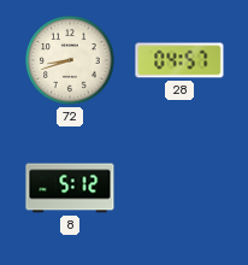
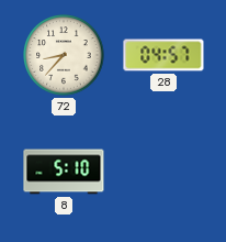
72: 8:42 -> 8:37
8: 5:12 -> 5:10
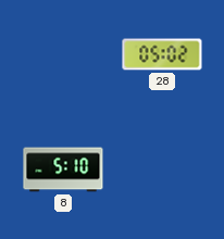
72: 8:37 -> none
28: 04:57 -> 05:02
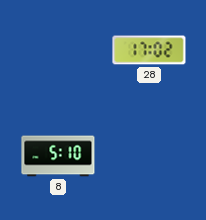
28: 05:02 -> 17:02
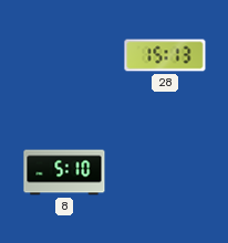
28: 17:02 -> 15:13
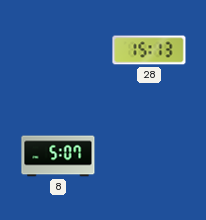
8: 5:10 -> 5:07
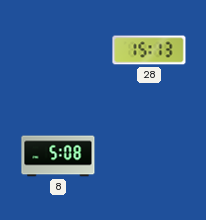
8: 5:07 -> 5:08
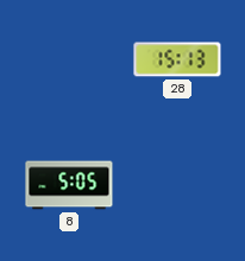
8: 5:08 -> 5:05
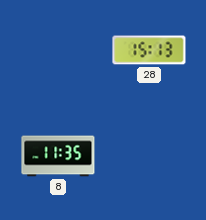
8: 5:05 -> 11:35
